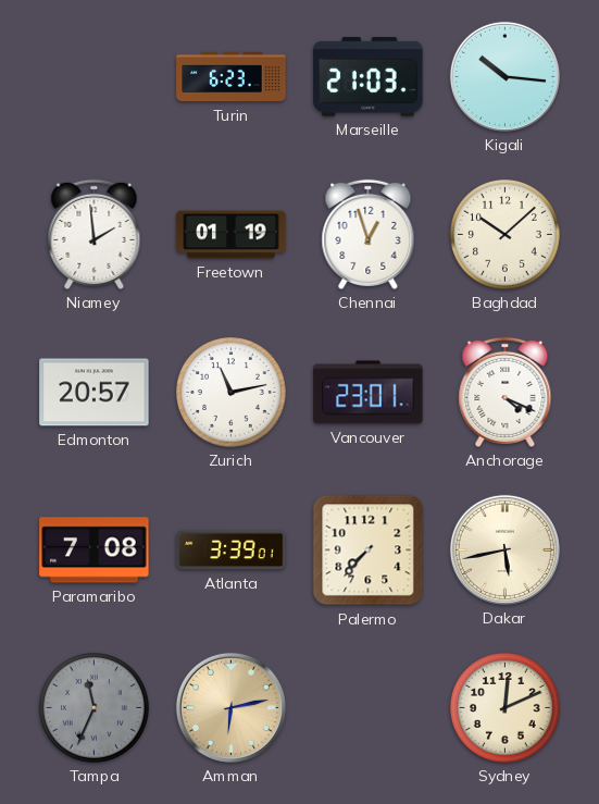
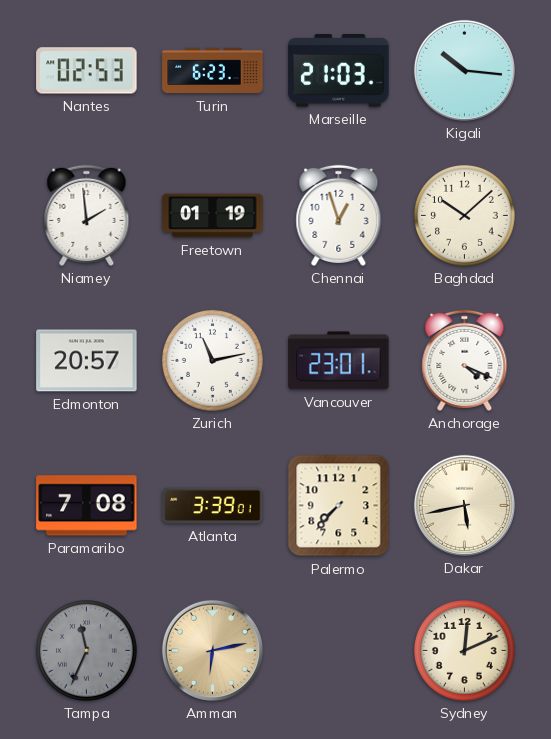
Nantes: none -> 02:53
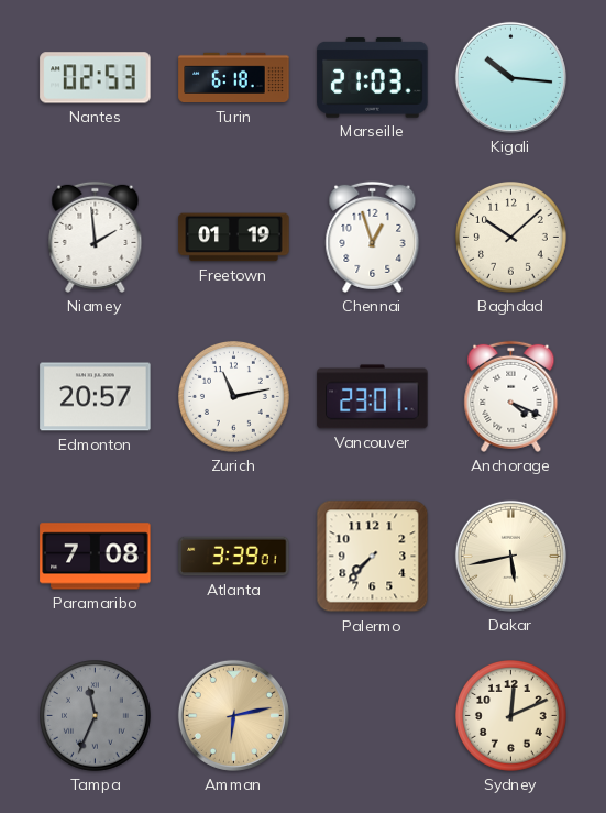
Turin: 6:23 -> 6:18
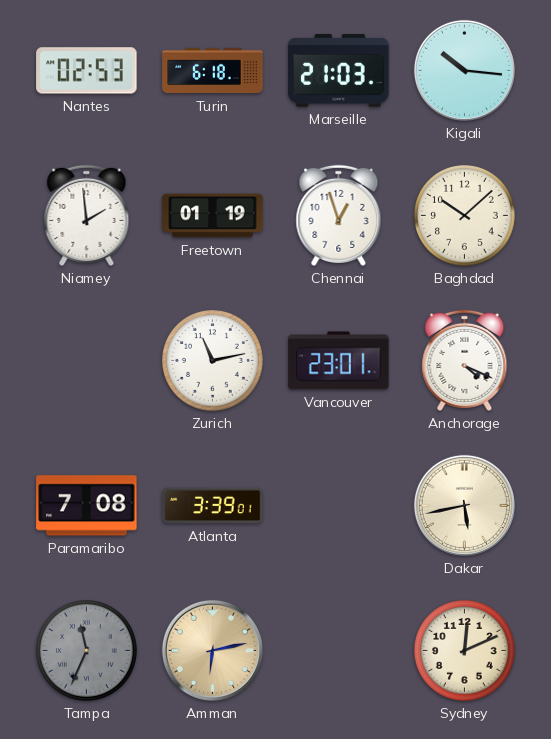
Edmonton: 20:57 -> none
Palermo: 7:37 -> none
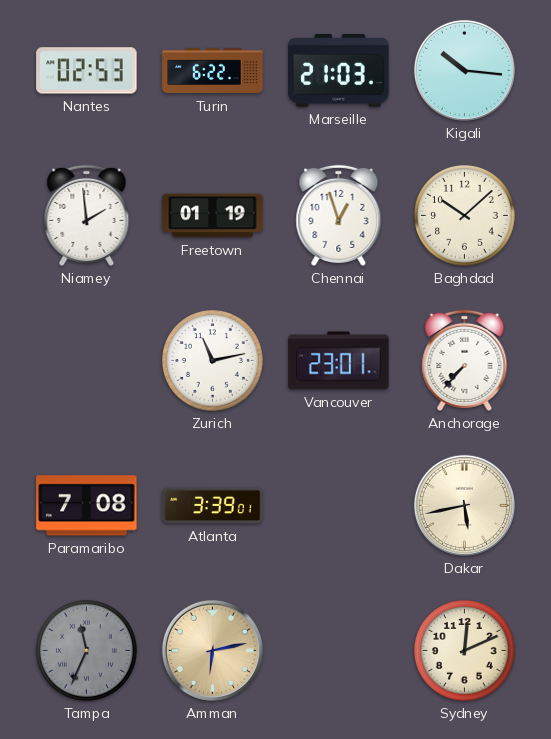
Turin: 6:18 -> 6:22
Anchorage: 4:19 -> 7:37
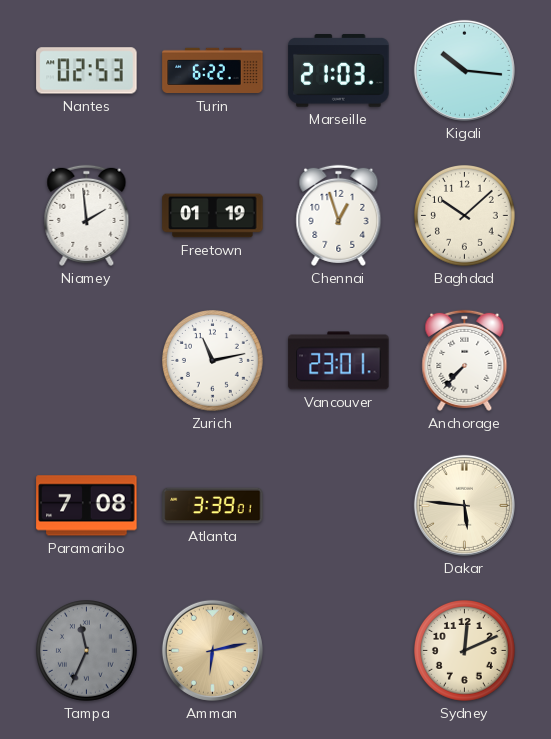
Dakar: 5:43 -> 5:46
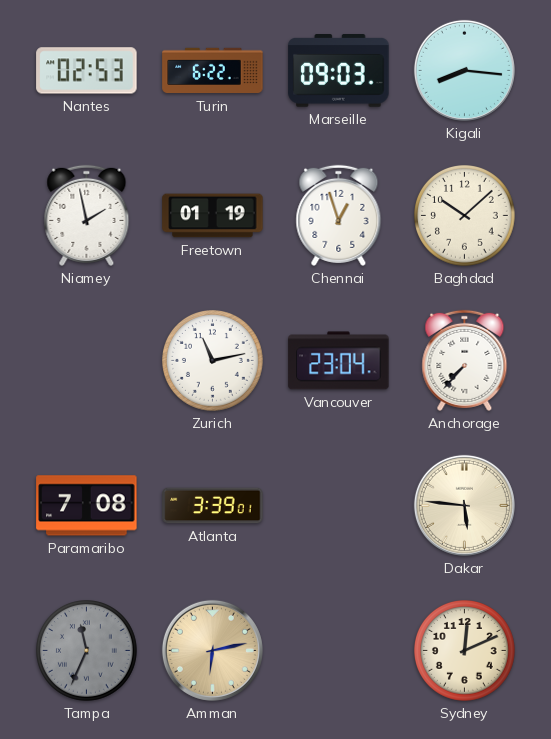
Marseille: 21:03 -> 09:03
Kigali: 10:16 -> 8:16
Niamey: 1:59 -> 1:58
Vancouver: 23:01 -> 23:04
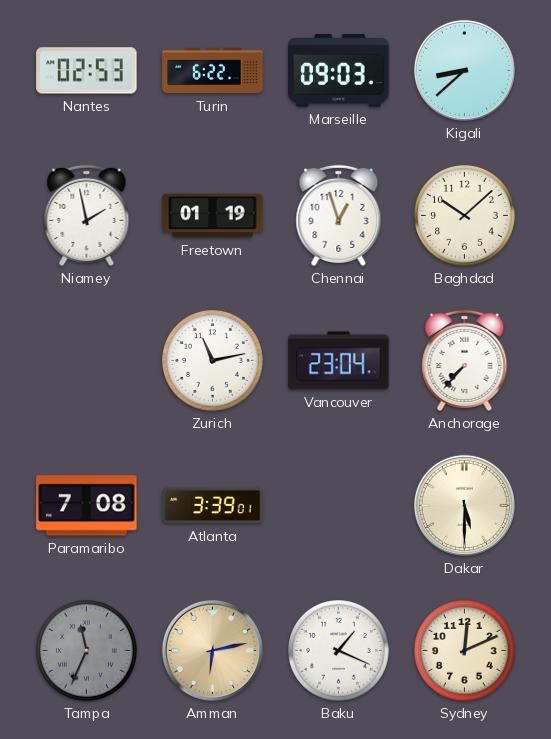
Kigali: 8:16 -> 8:38
Dakar: 5:46 -> 5:30
Baku: none -> 1:19
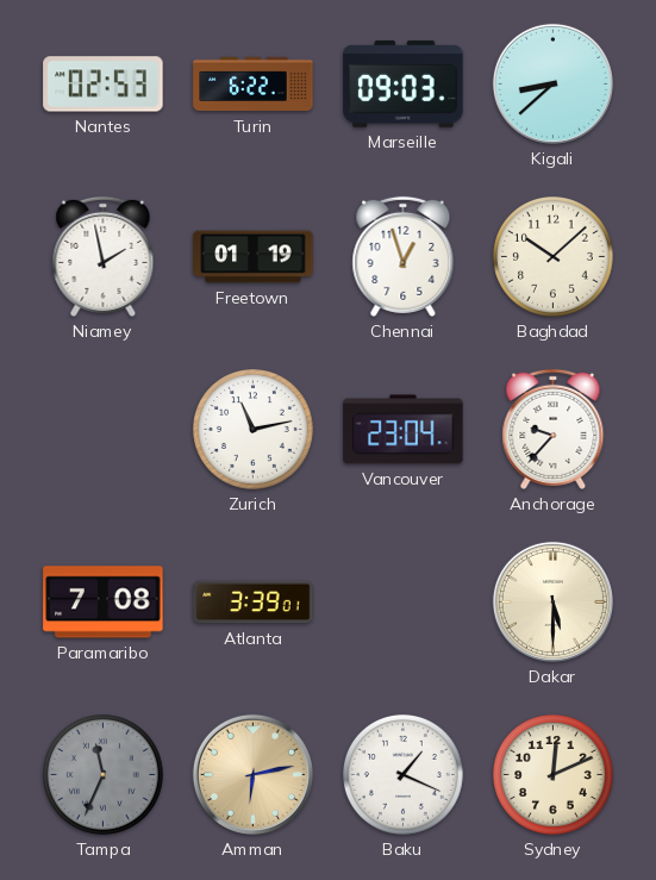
Anchorage: 7:37 -> 9:37
